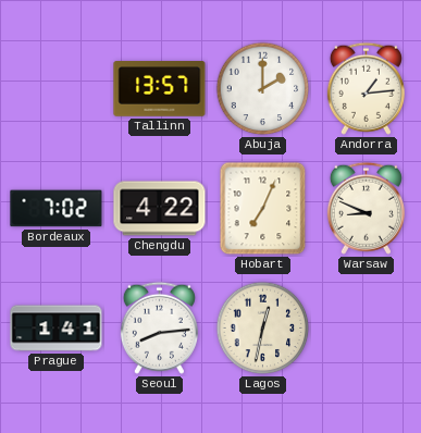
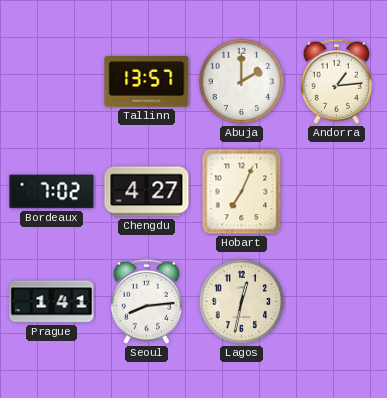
Chengdu: 4:22 -> 4:27
Warsaw: 8:49 -> none
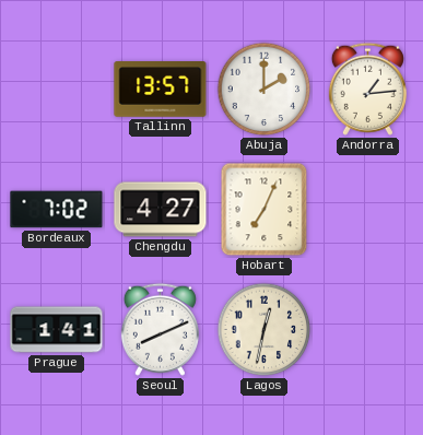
Seoul: 8:14 -> 8:11
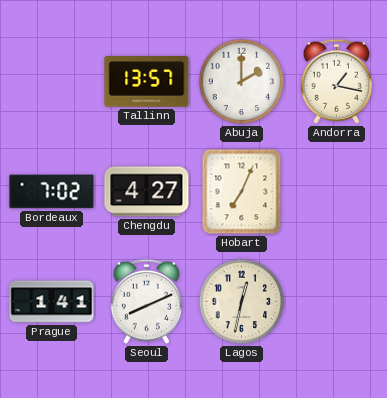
Andorra: 1:14 -> 1:17
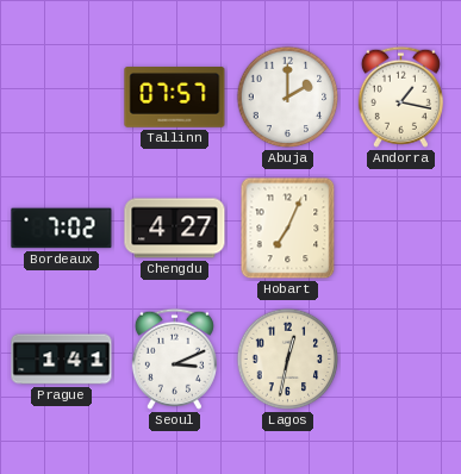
Tallinn: 13:57 -> 07:57
Seoul: 8:11 -> 3:11
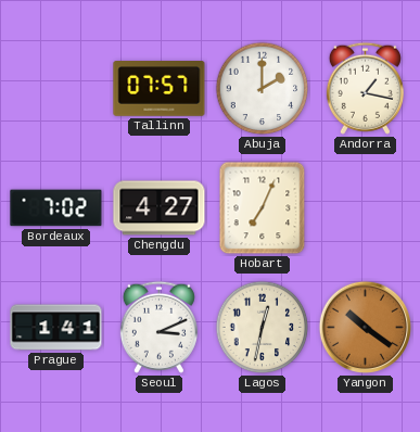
Yangon: none -> 10:21
